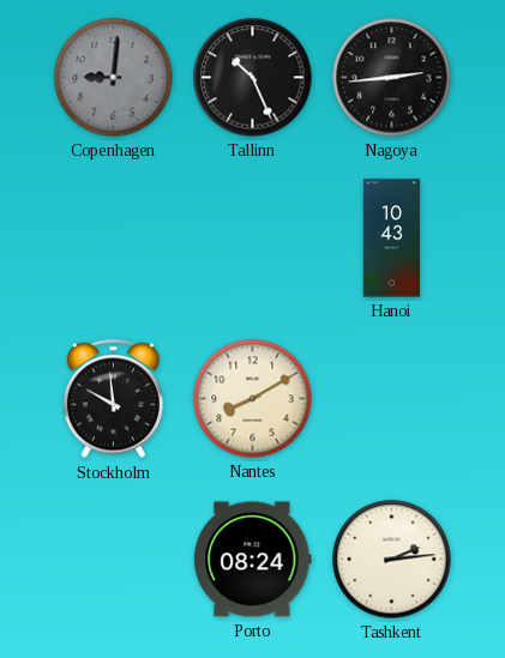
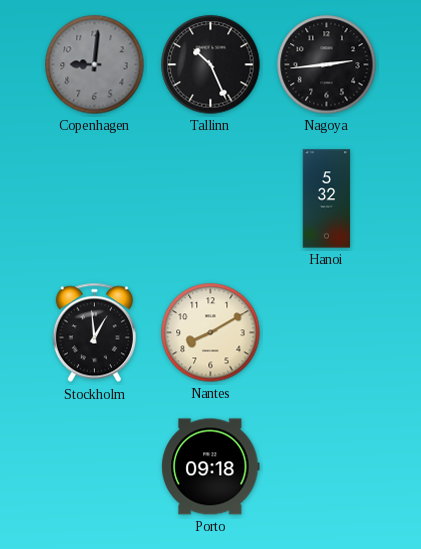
Hanoi: 10:43 -> 5:32
Stockholm: 9:59 -> 12:59
Porto: 08:24 -> 09:18
Tashkent: 2:14 -> none
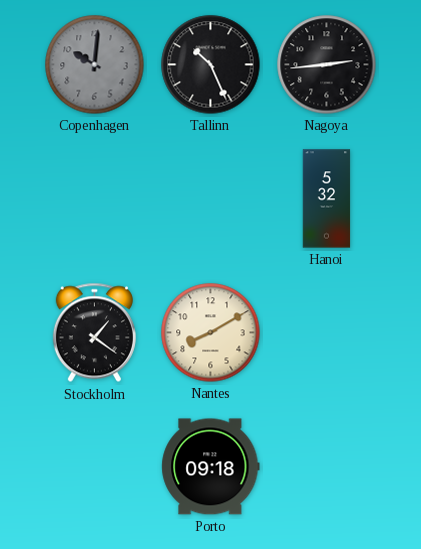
Copenhagen: 9:01 -> 10:01
Stockholm: 12:59 -> 1:21
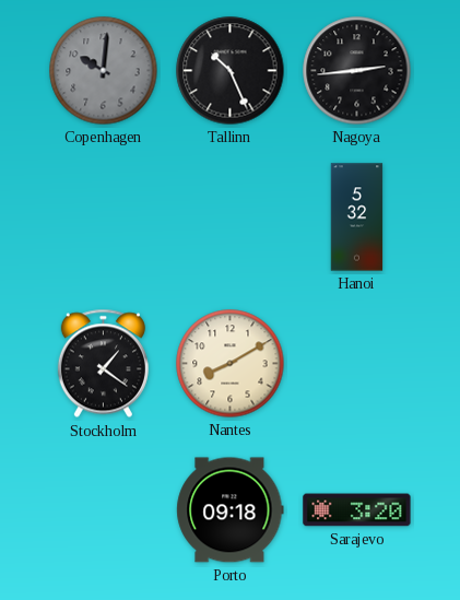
Sarajevo: none -> 3:20
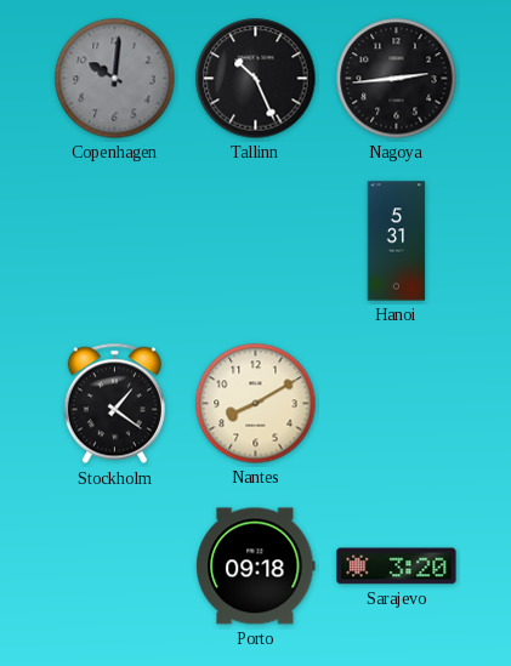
Hanoi: 5:32 -> 5:31
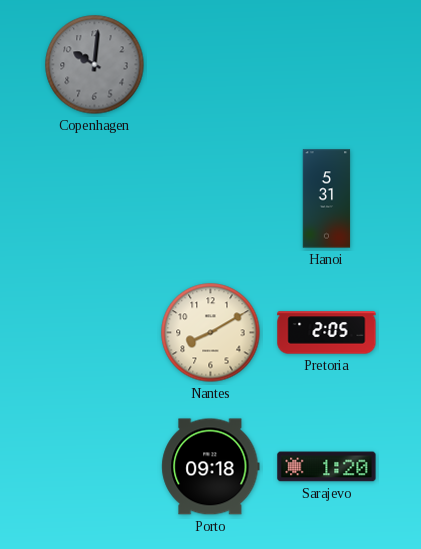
Tallinn: 10:26 -> none
Nagoya: 2:44 -> none
Stockholm: 1:21 -> none
Pretoria: none -> 2:05
Sarajevo: 3:20 -> 1:20
